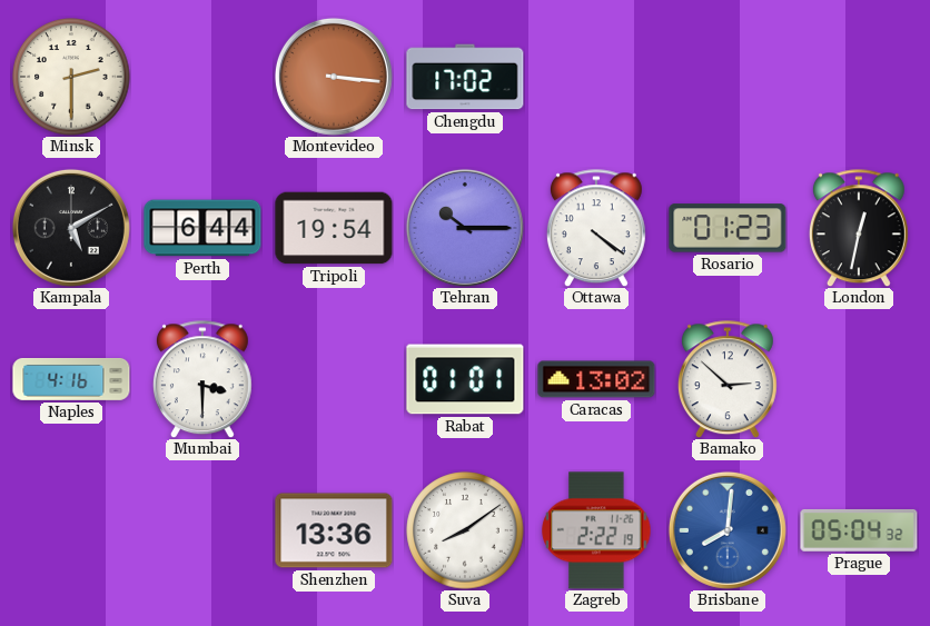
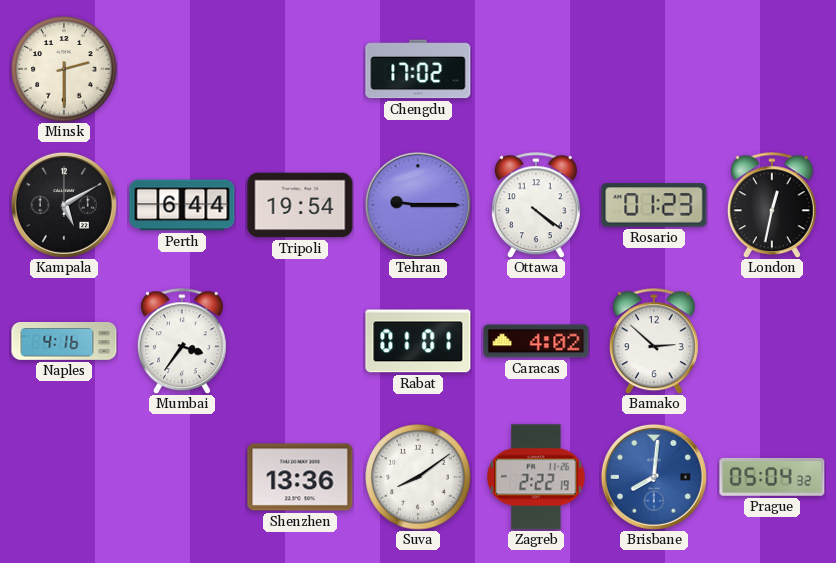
Montevideo: 3:16 -> none
Tehran: 10:15 -> 9:15
Mumbai: 3:30 -> 3:36
Caracas: 13:02 -> 4:02
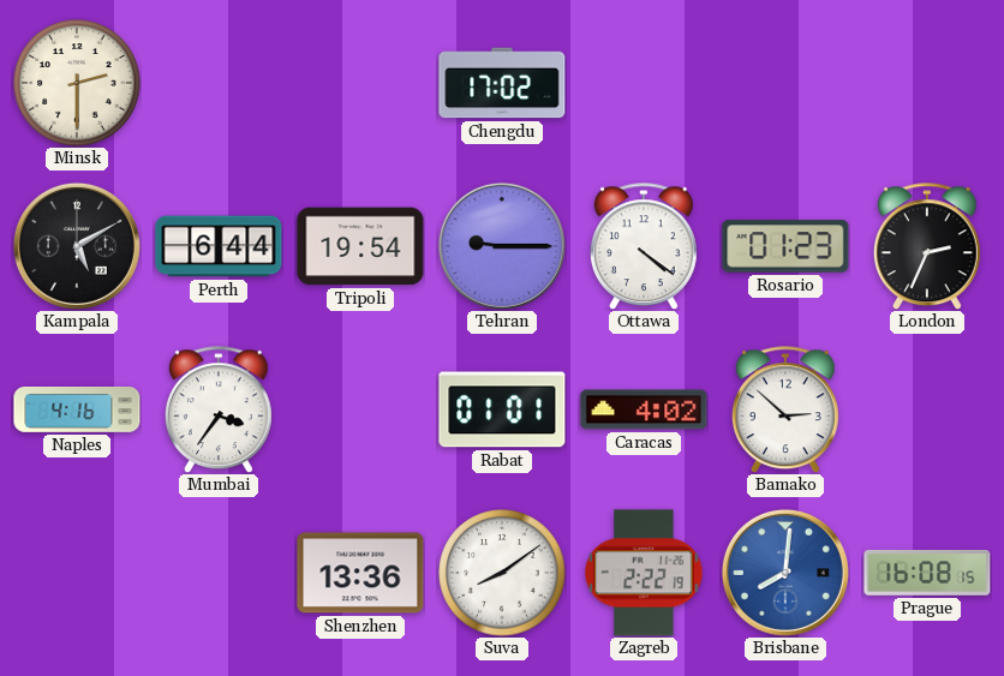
London: 12:32 -> 2:34
Prague: 05:04 -> 16:08
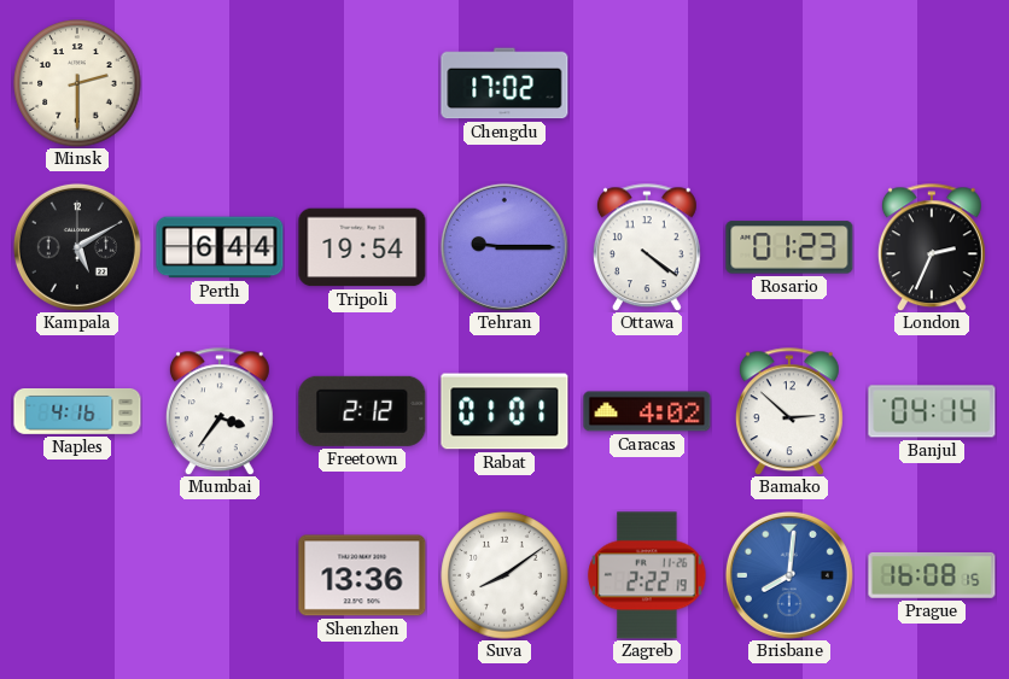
Freetown: none -> 2:12
Banjul: none -> 04:14
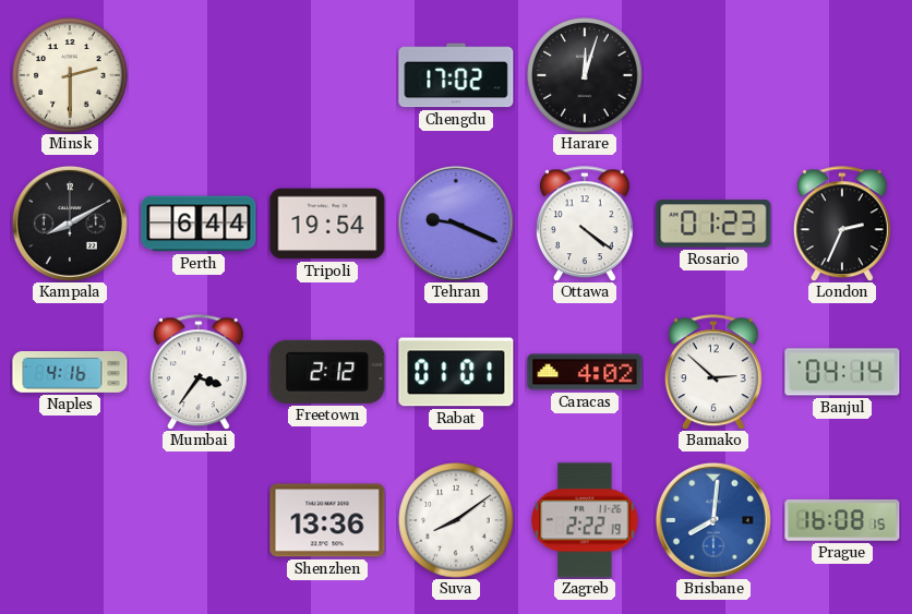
Harare: none -> 12:03
Kampala: 5:10 -> 8:10
Tehran: 9:15 -> 9:19
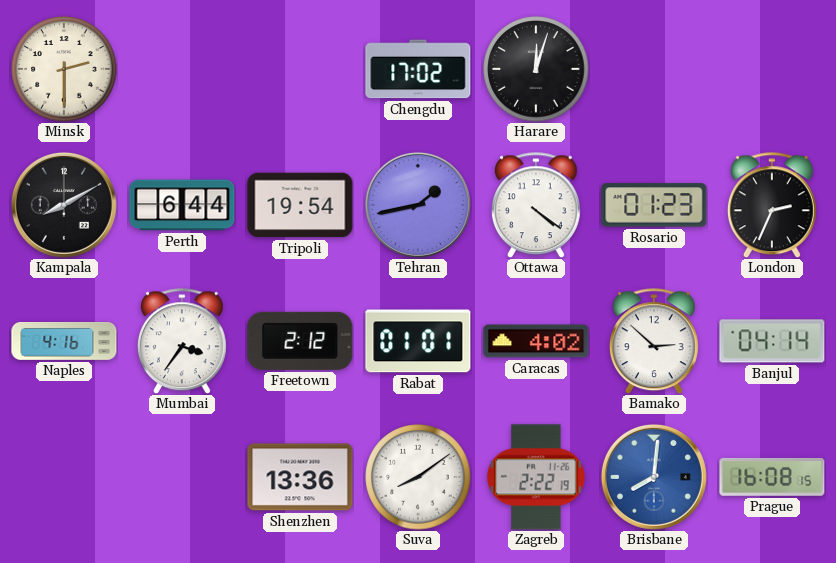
Tehran: 9:19 -> 1:43
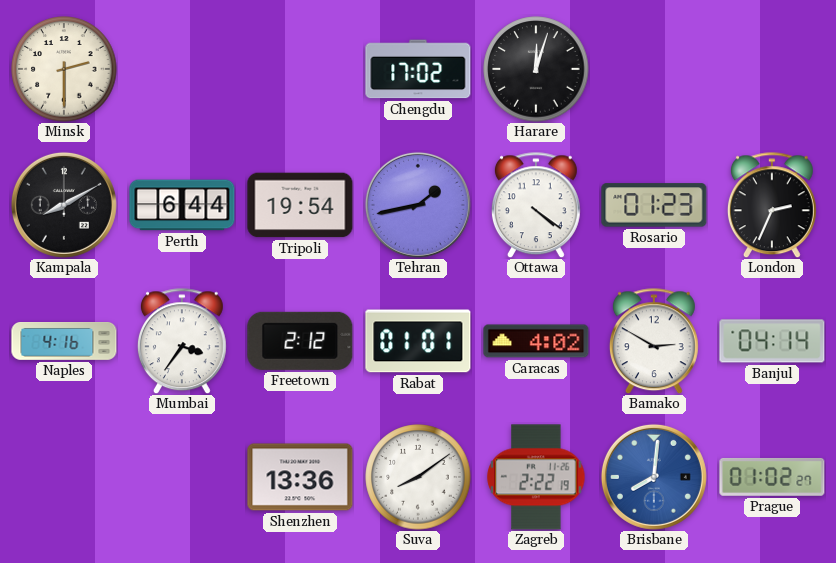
Bamako: 2:52 -> 2:50
Prague: 16:08 -> 01:02
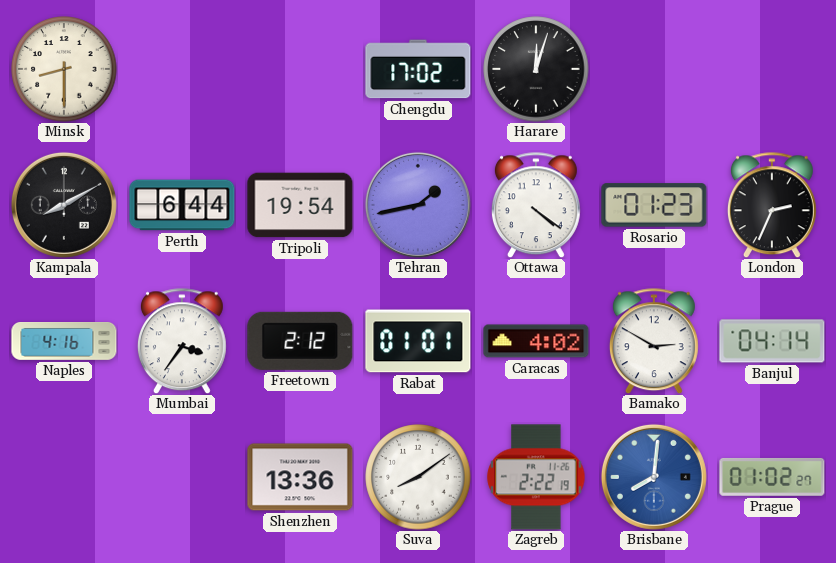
Minsk: 2:30 -> 8:30
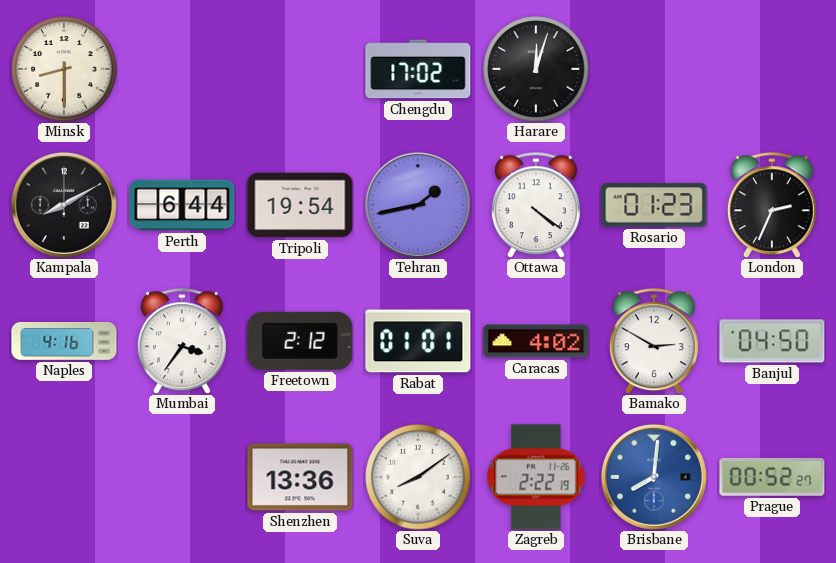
Banjul: 04:14 -> 04:50
Prague: 01:02 -> 00:52
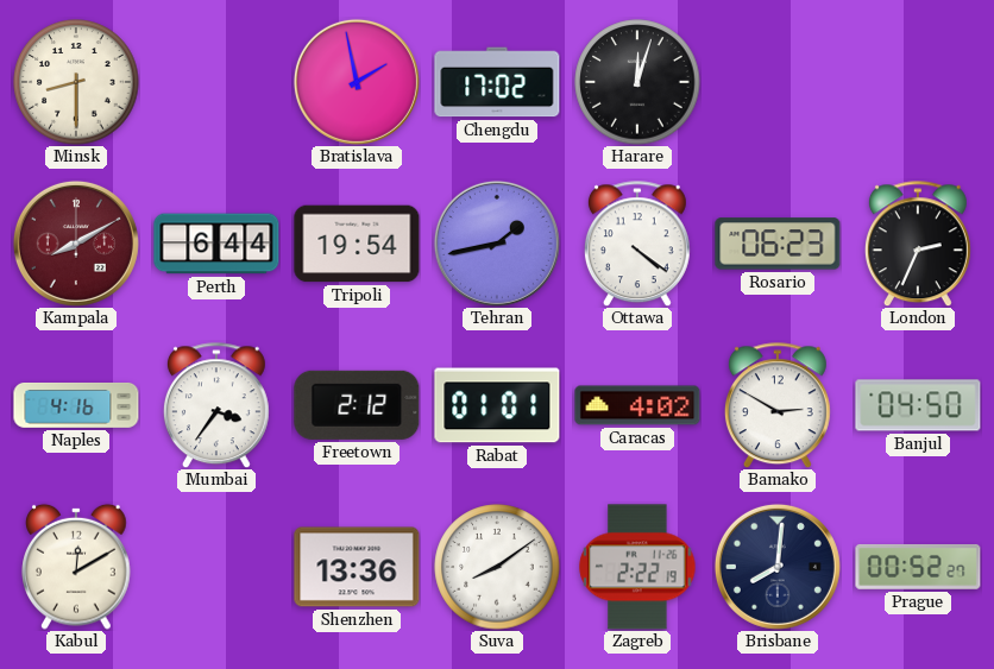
Bratislava: none -> 1:58
Kampala dial: black -> burgundy
Rosario: 01:23 -> 06:23
Kabul: none -> 12:10
Brisbane dial: blue -> navy
